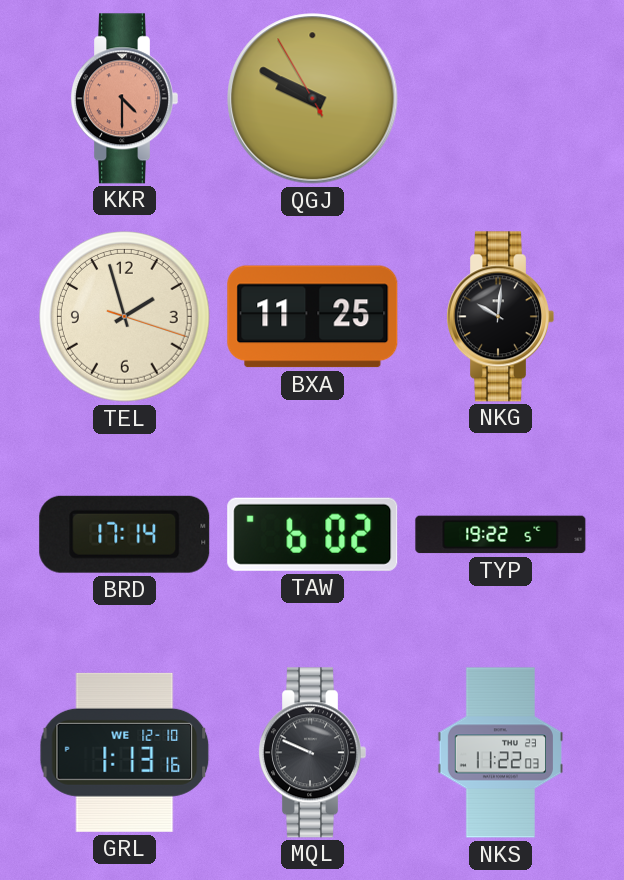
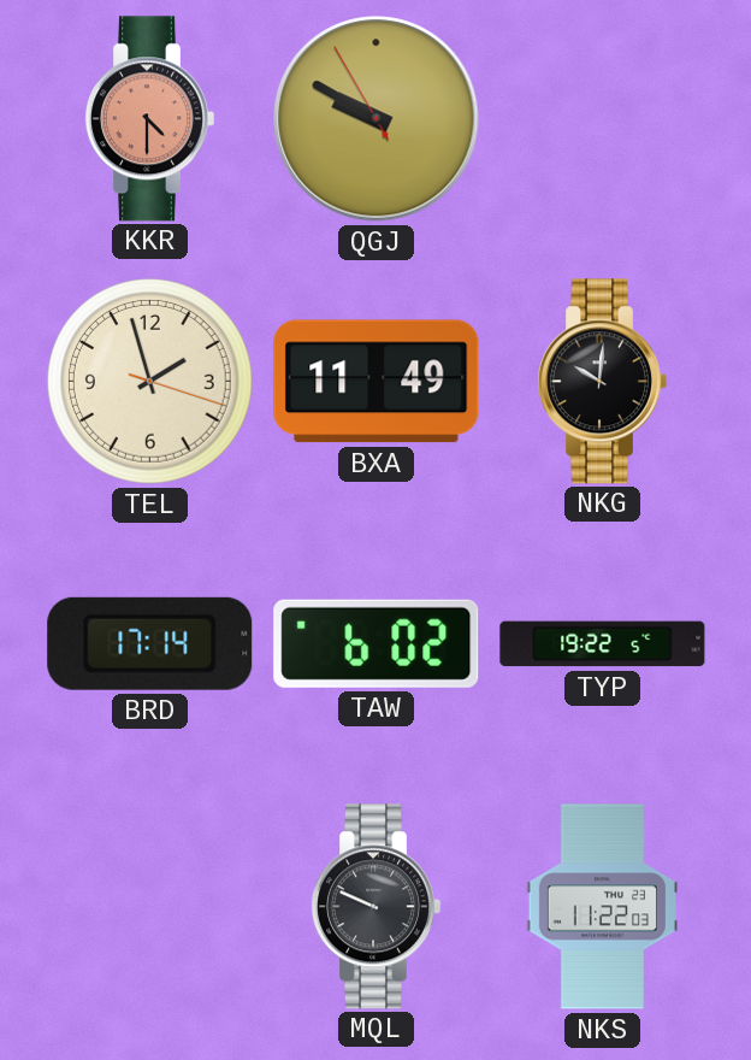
BXA: 11:25 -> 11:49
GRL: 1:13 -> none
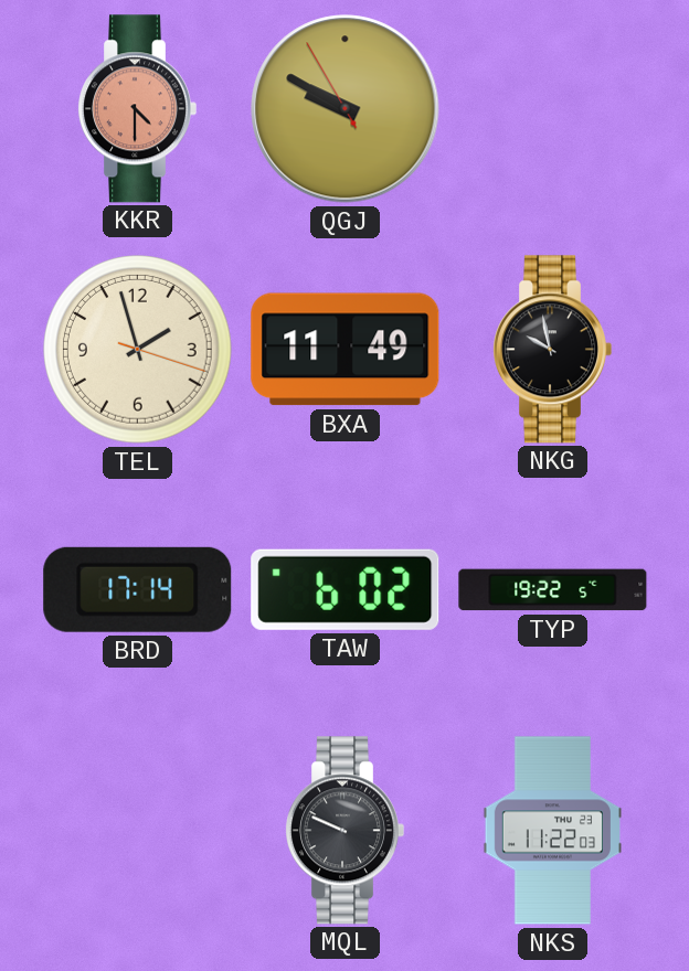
NKG: 10:01 -> 9:58
